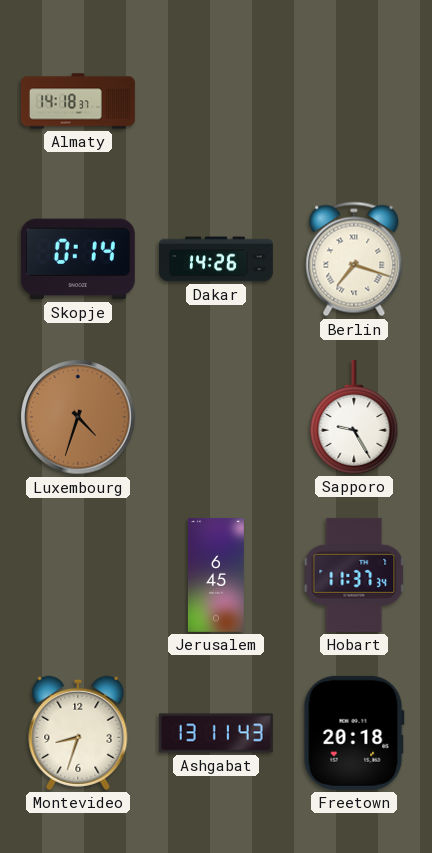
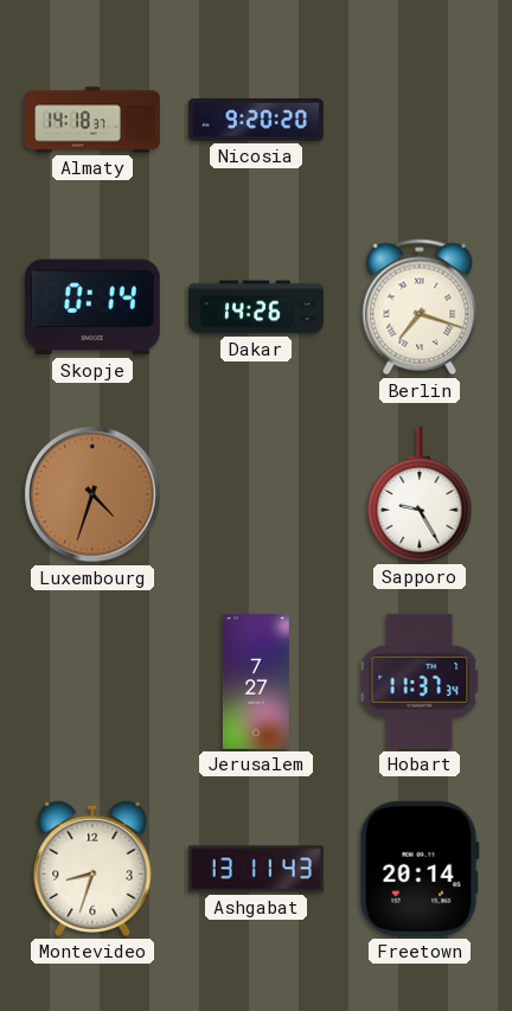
Nicosia: none -> 9:20
Jerusalem: 6:45 -> 7:27
Freetown: 20:18 -> 20:14
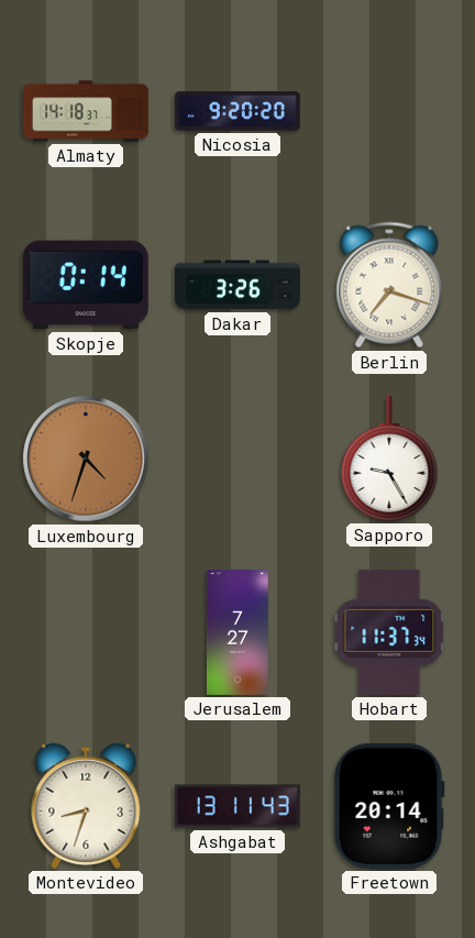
Dakar: 14:26 -> 3:26
